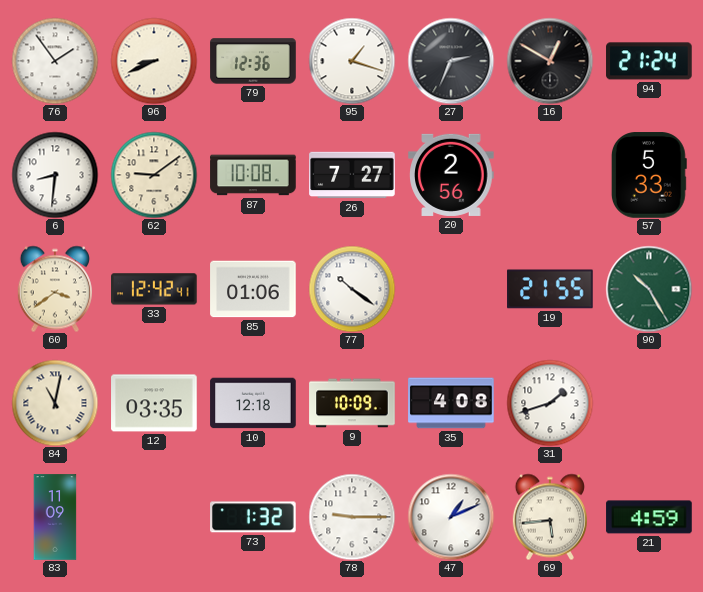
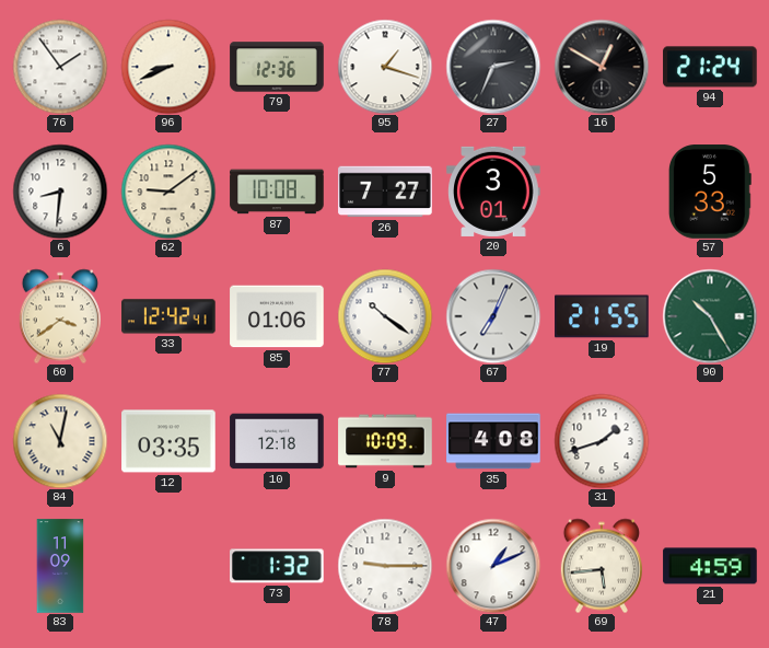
20: 2:56 -> 3:01
67: none -> 7:04
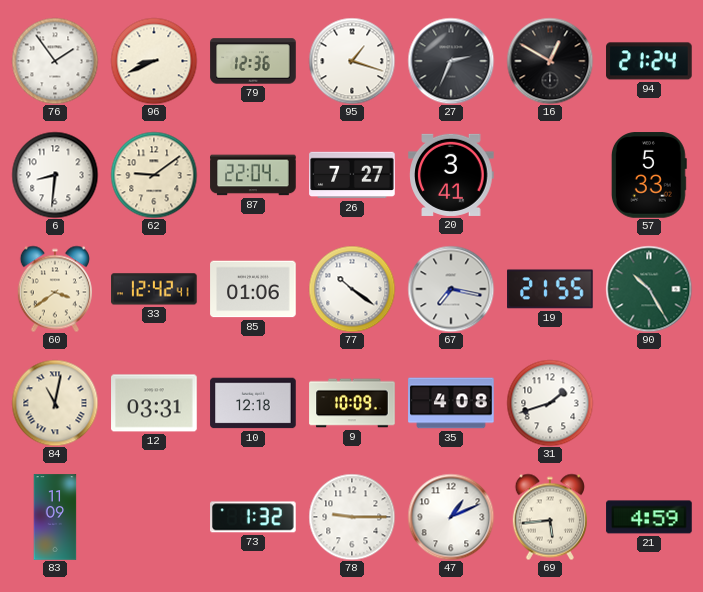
87: 10:08 -> 22:04
20: 3:01 -> 3:41
67: 7:04 -> 7:17
12: 03:35 -> 03:31
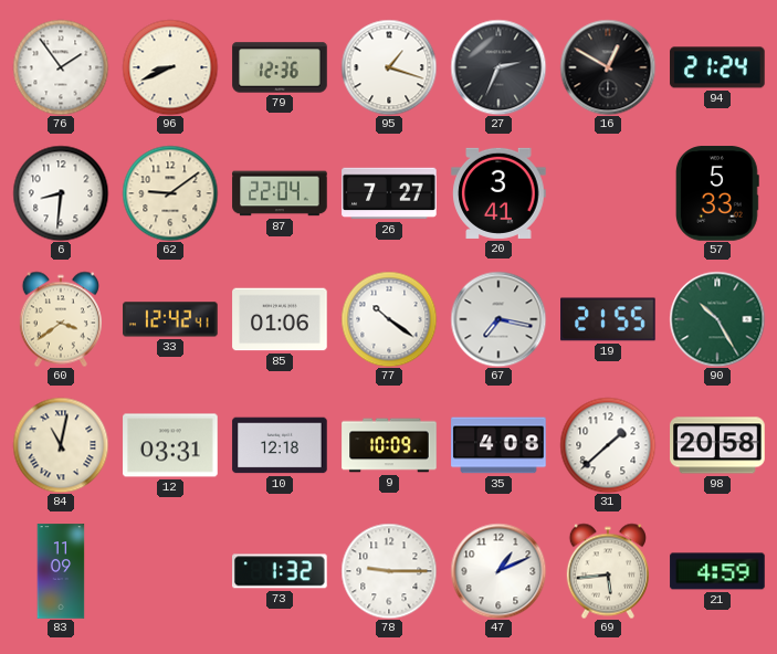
31: 1:42 -> 1:38
98: none -> 20:58
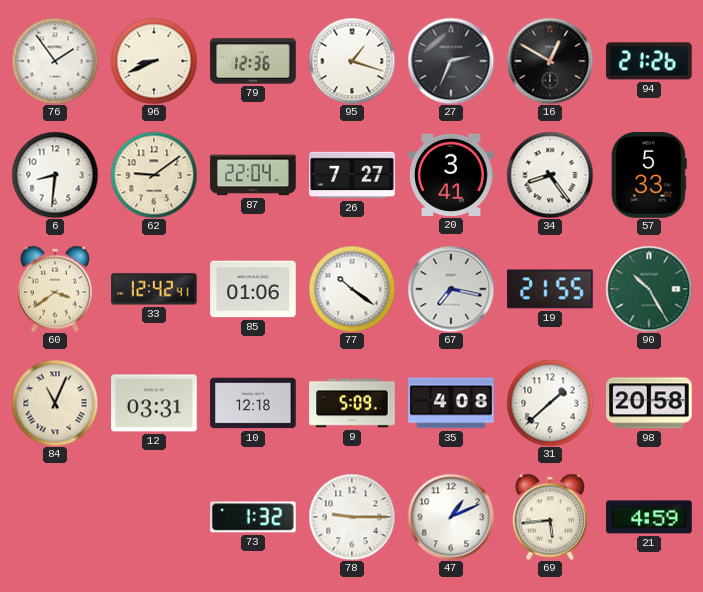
94: 21:24 -> 21:26
34: none -> 8:24
84: 11:02 -> 11:04
9: 10:09 -> 5:09
83: 11:09 -> none
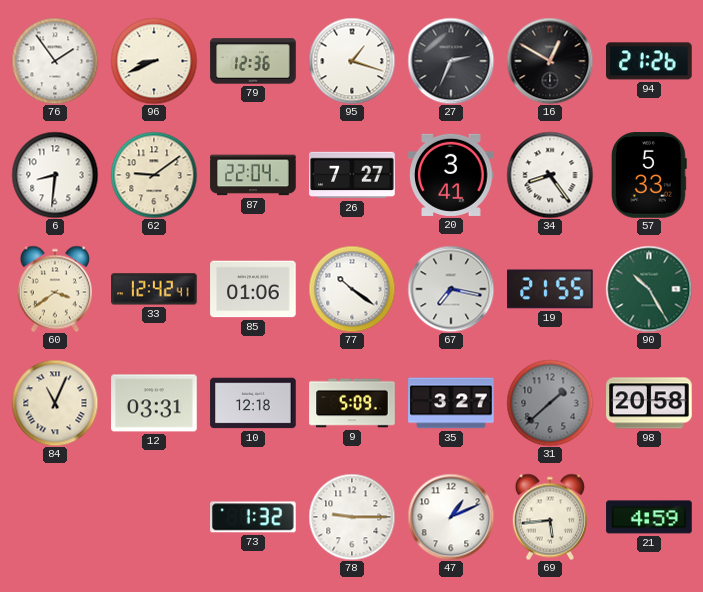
35: 4:08 -> 3:27
31 dial: white -> grey
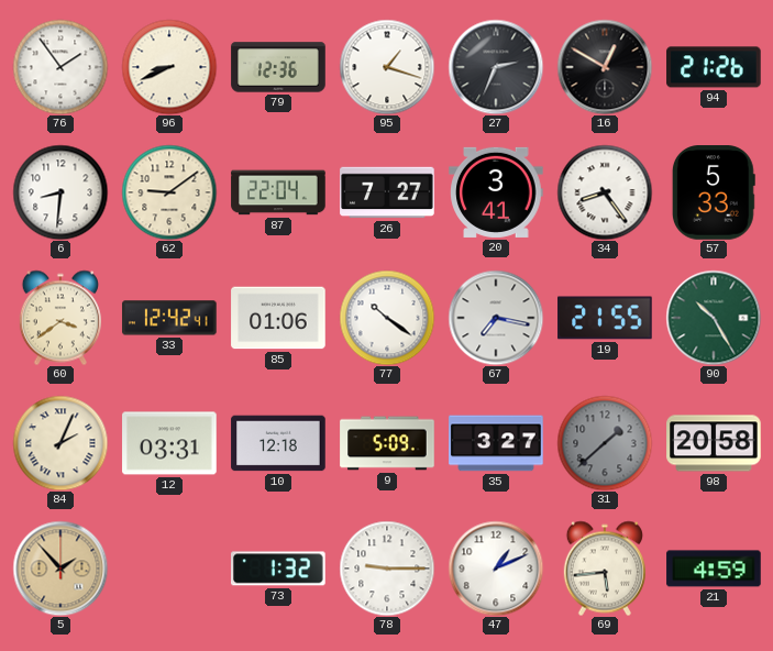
84: 11:04 -> 2:04
5: none -> 1:53
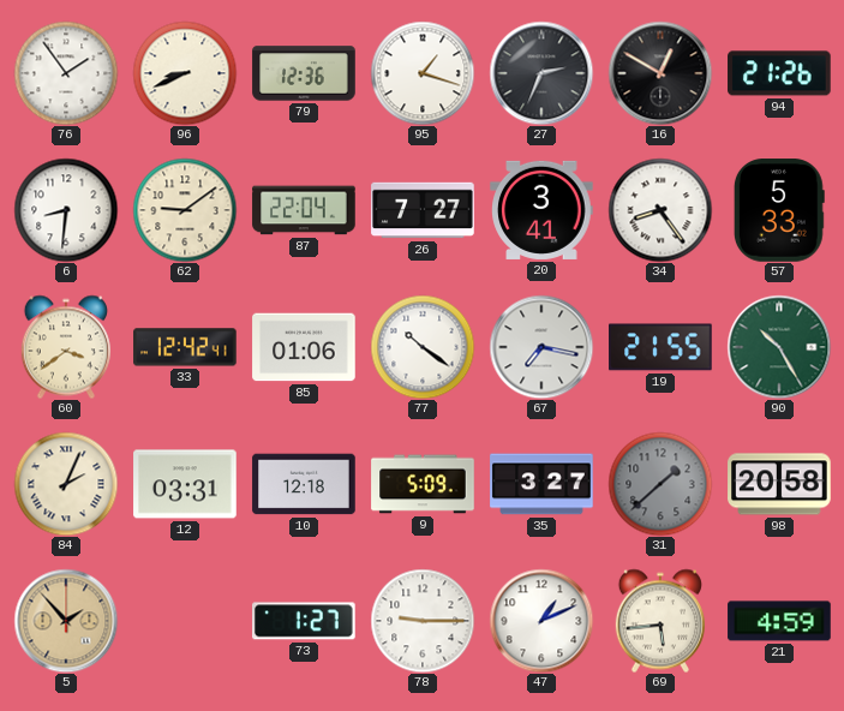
73: 1:32 -> 1:27
